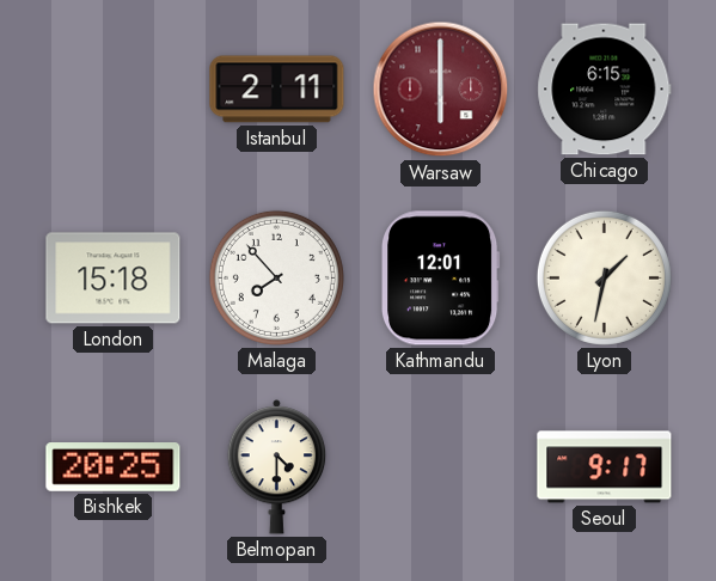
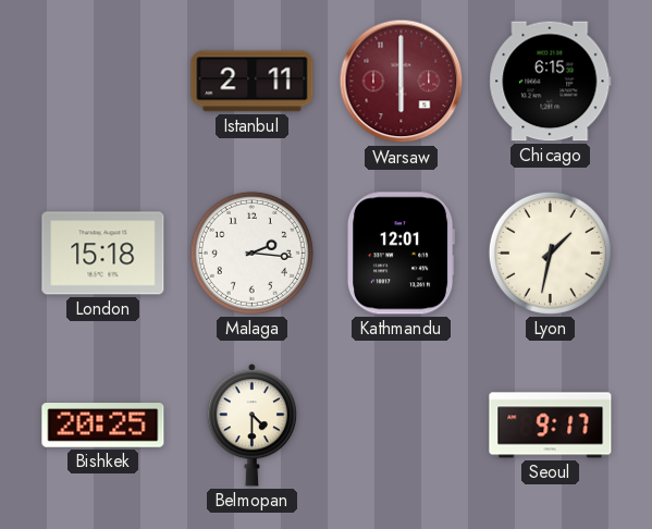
Malaga: 7:53 -> 2:16
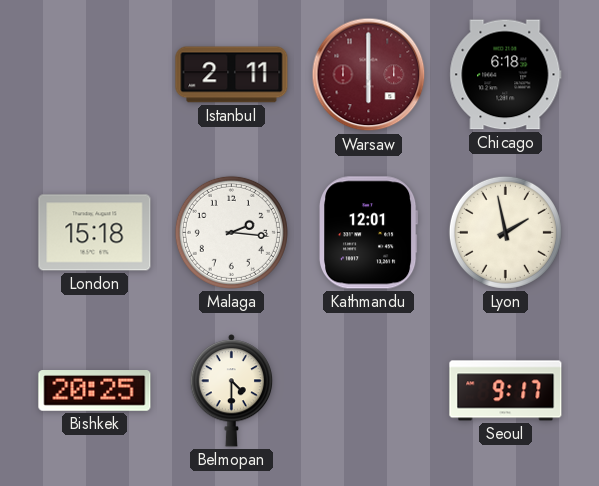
Chicago: 6:15 -> 6:18
Lyon: 1:32 -> 1:58
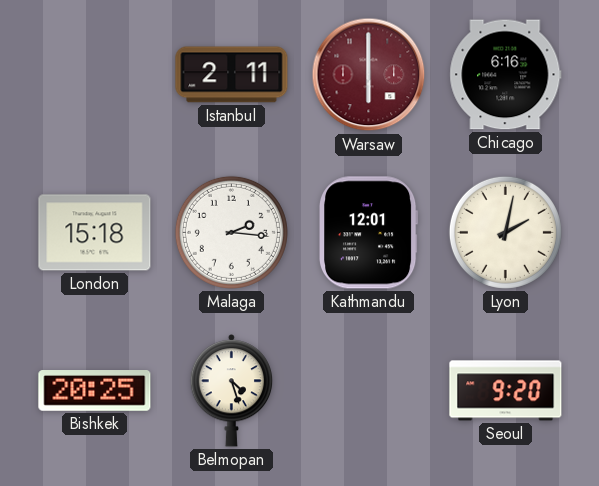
Chicago: 6:18 -> 6:16
Lyon: 1:58 -> 2:02
Belmopan: 4:30 -> 4:27
Seoul: 9:17 -> 9:20
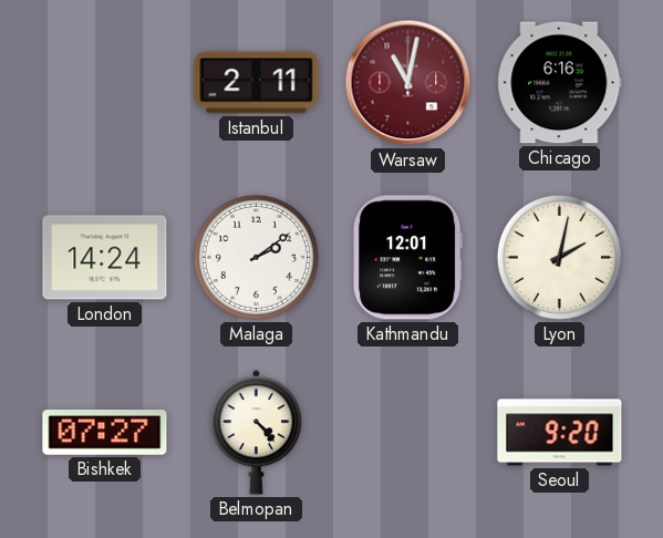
Warsaw: 6:00 -> 11:02
London: 15:18 -> 14:24
Malaga: 2:16 -> 2:09
Bishkek: 20:25 -> 07:27
Belmopan: 4:27 -> 4:23
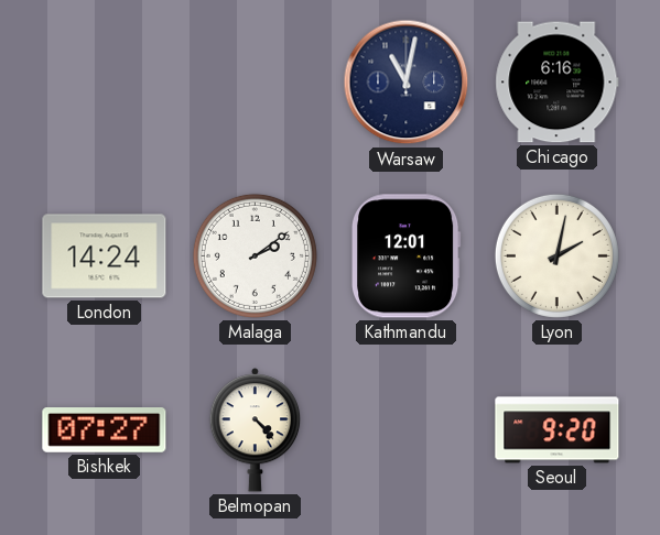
Istanbul: 2:11 -> none
Warsaw dial: burgundy -> navy
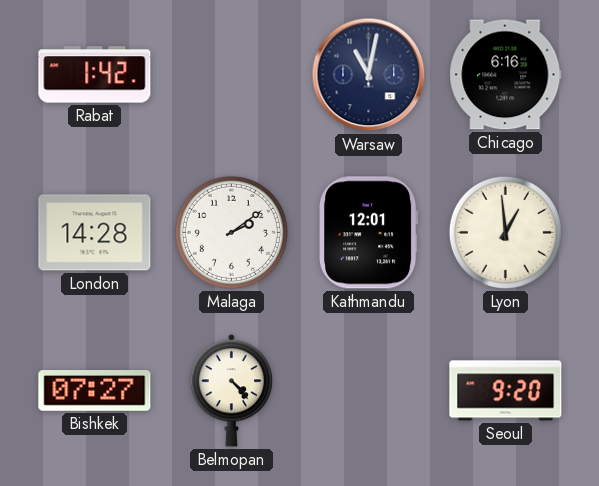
Rabat: none -> 1:42
London: 14:24 -> 14:28
Lyon: 2:02 -> 12:59
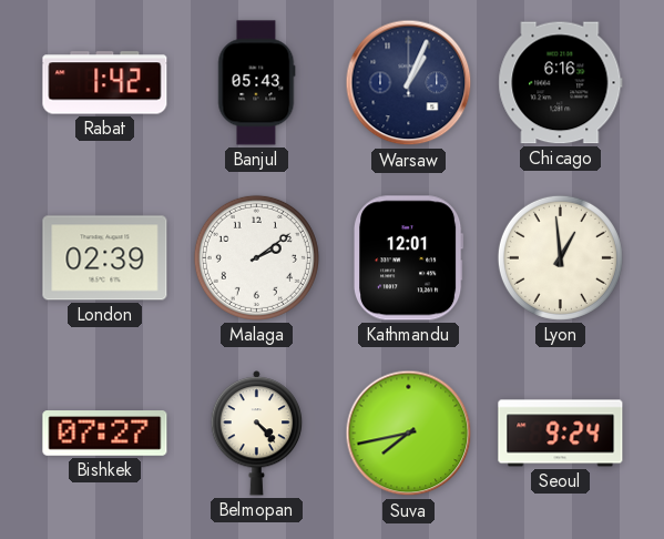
Banjul: none -> 05:43
Warsaw: 11:02 -> 1:04
London: 14:28 -> 02:39
Suva: none -> 7:43
Seoul: 9:20 -> 9:24
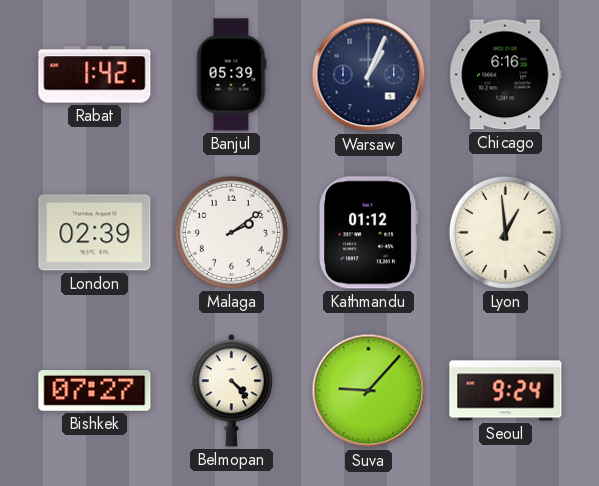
Banjul: 05:43 -> 05:39
Kathmandu: 12:01 -> 01:12
Suva: 7:43 -> 9:07
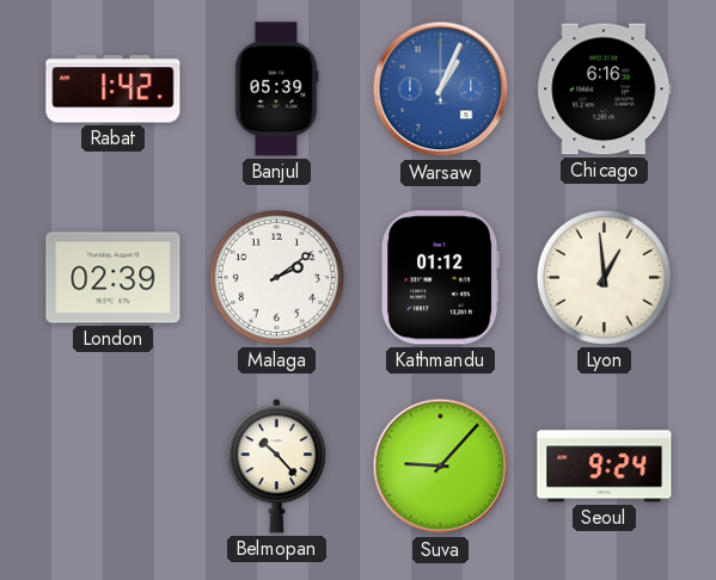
Warsaw dial: navy -> blue
Bishkek: 07:27 -> none
Belmopan: 4:23 -> 10:23
